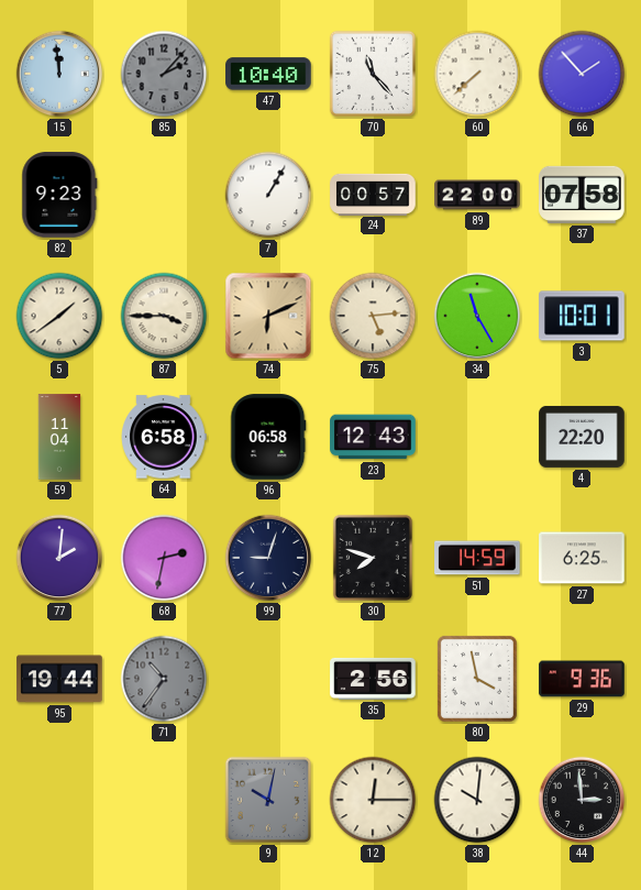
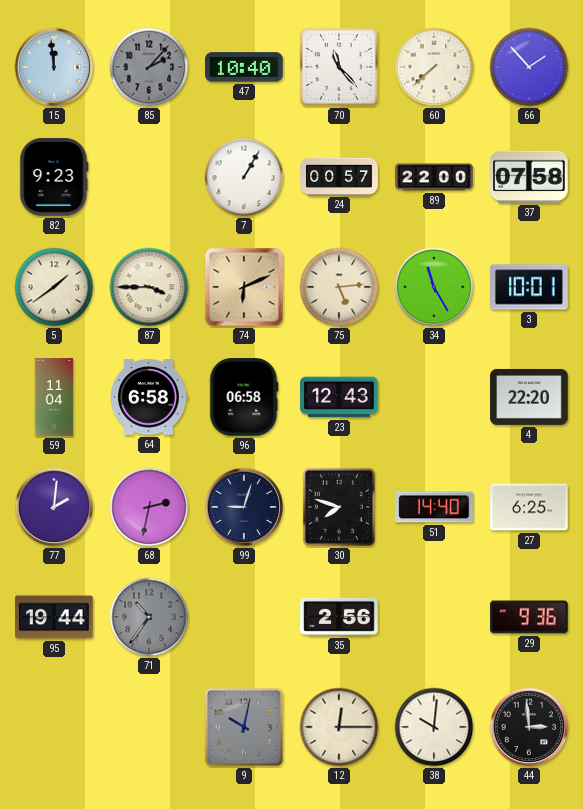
51: 14:59 -> 14:40
80: 3:58 -> none
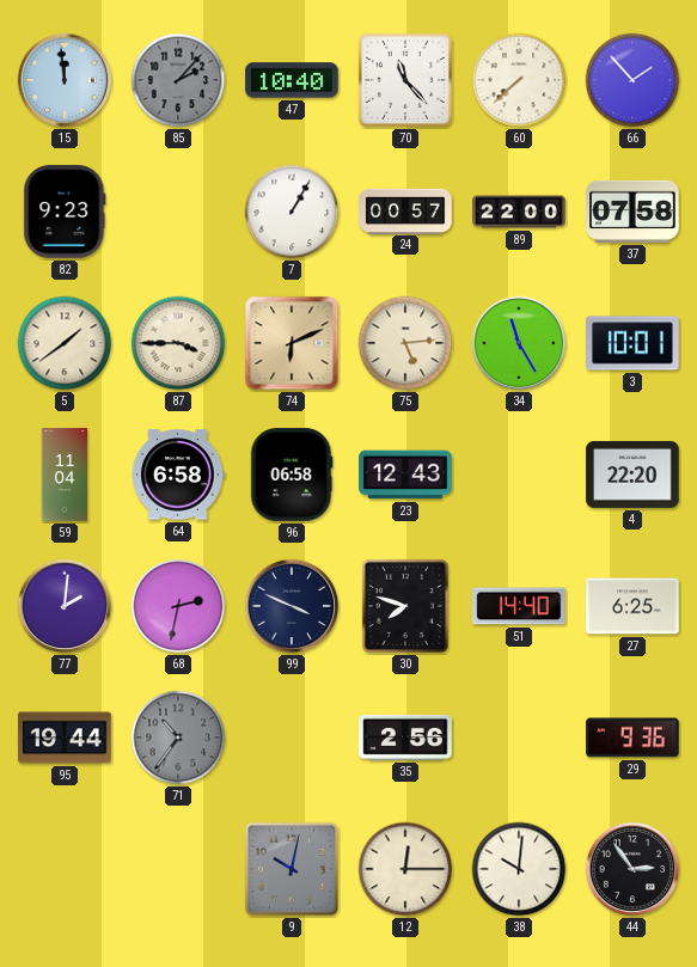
99: 9:03 -> 3:49
44: 2:59 -> 2:54
